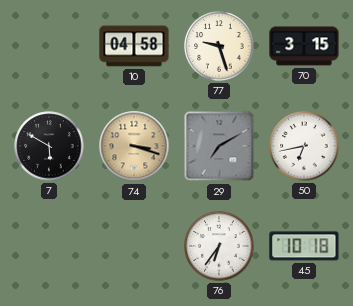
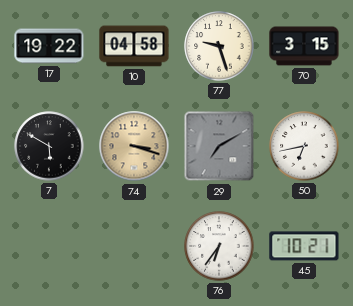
17: none -> 19:22
45: 10:18 -> 10:21
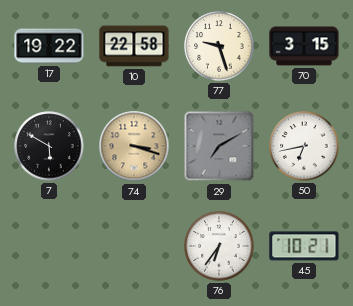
10: 04:58 -> 22:58
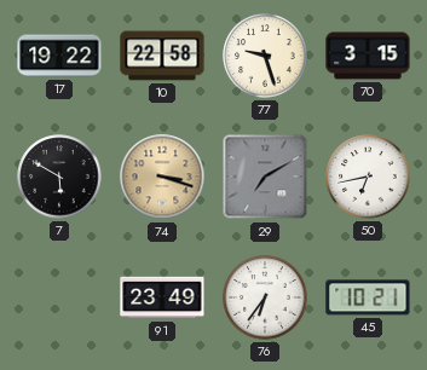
91: none -> 23:49
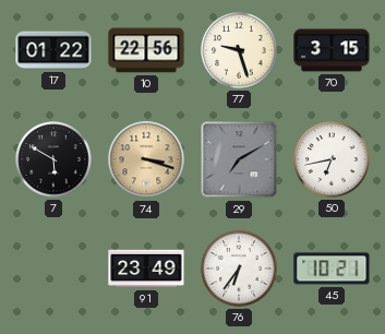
17: 19:22 -> 01:22
10: 22:58 -> 22:56
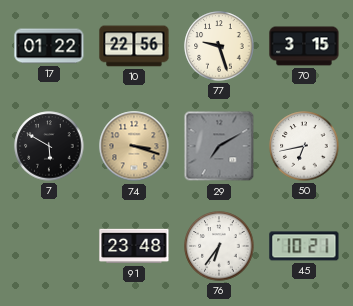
91: 23:49 -> 23:48
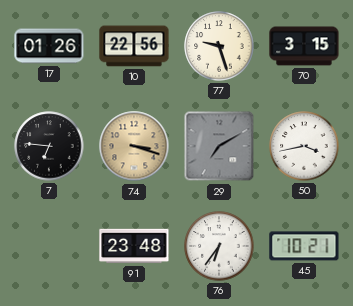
17: 01:22 -> 01:26
7: 5:50 -> 6:46
50: 6:43 -> 3:43
